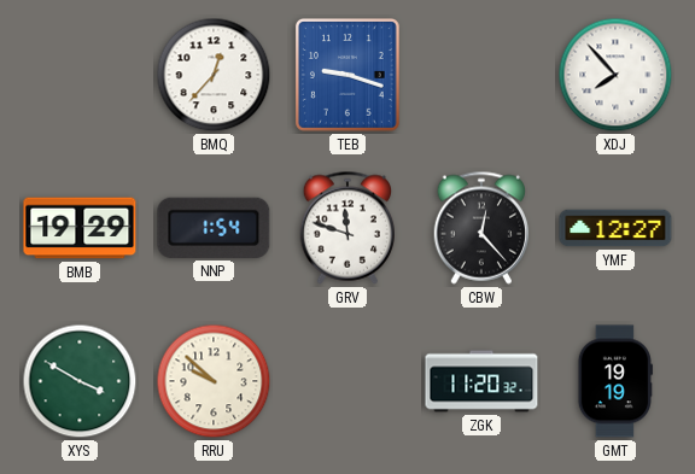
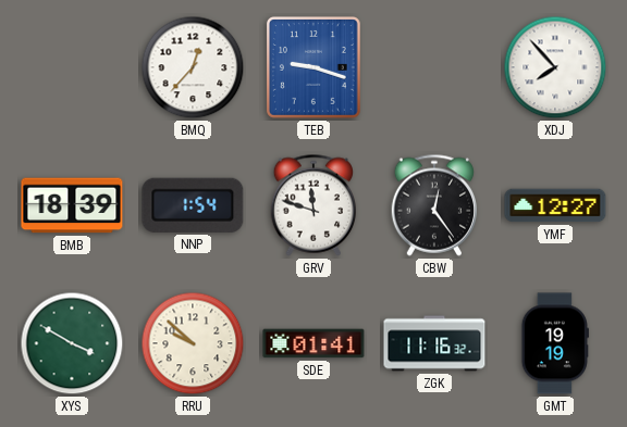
BMB: 19:29 -> 18:39
CBW: 12:23 -> 12:24
SDE: none -> 01:41
ZGK: 11:20 -> 11:16
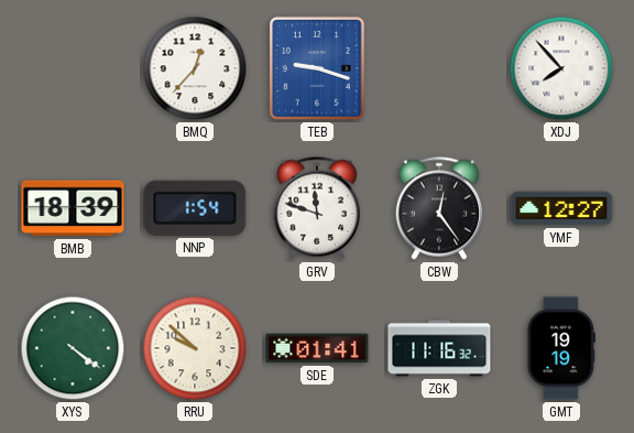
XYS: 3:50 -> 4:21
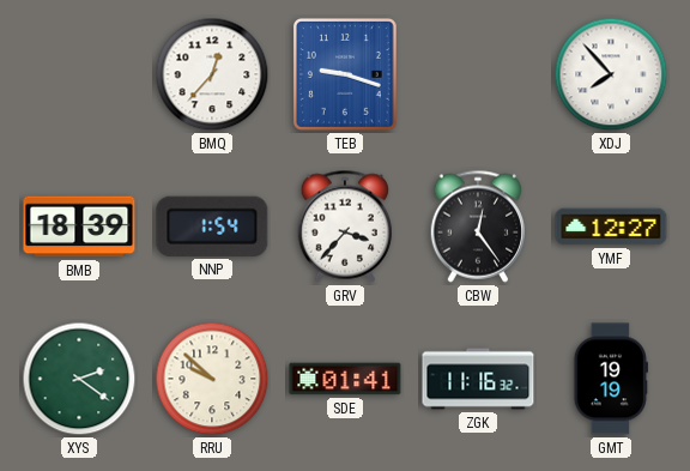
GRV: 11:48 -> 3:37
XYS: 4:21 -> 2:21
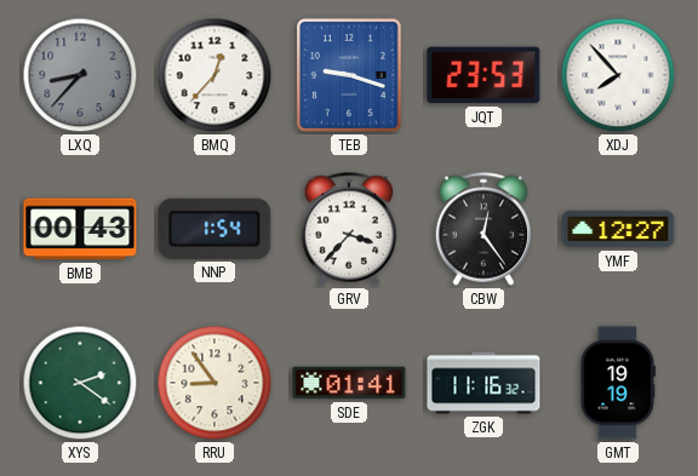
LXQ: none -> 8:37
JQT: none -> 23:53
BMB: 18:39 -> 00:43
RRU: 9:52 -> 8:54
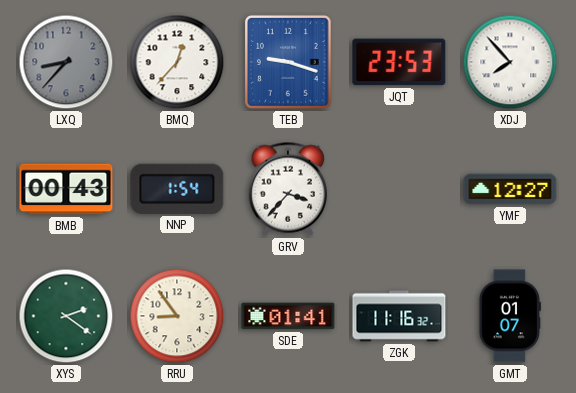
CBW: 12:24 -> none
GMT: 19:19 -> 01:07
